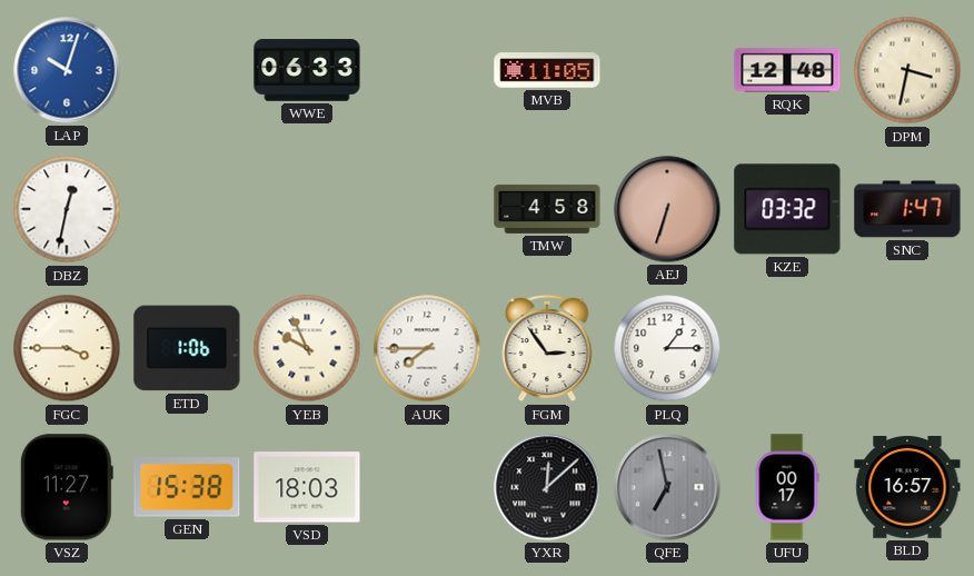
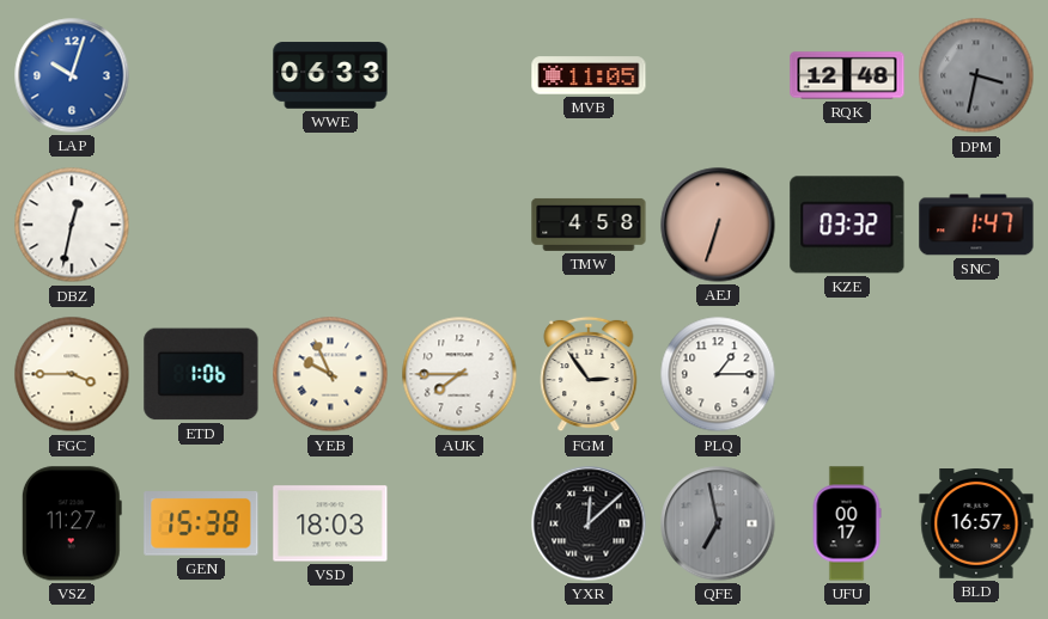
DPM dial: cream -> grey
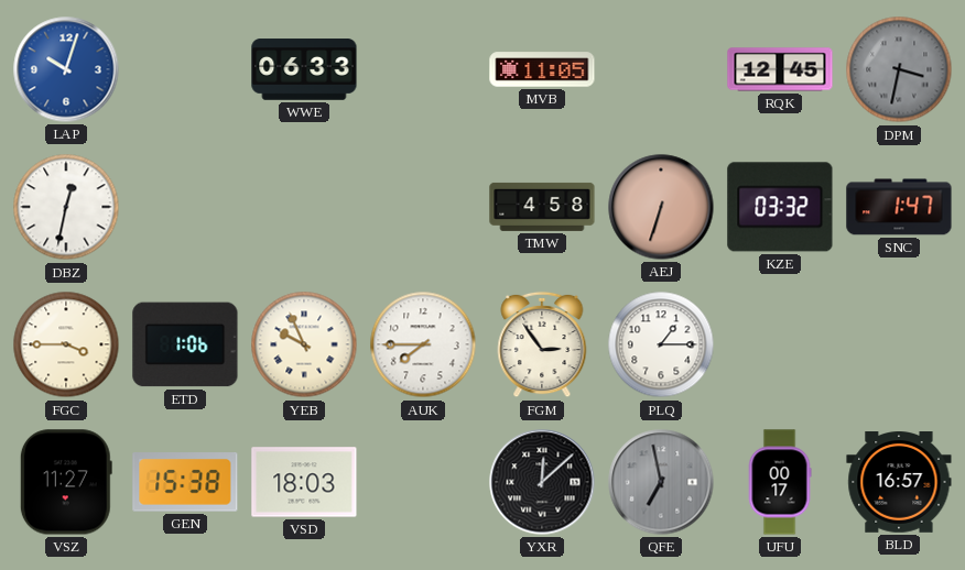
RQK: 12:48 -> 12:45
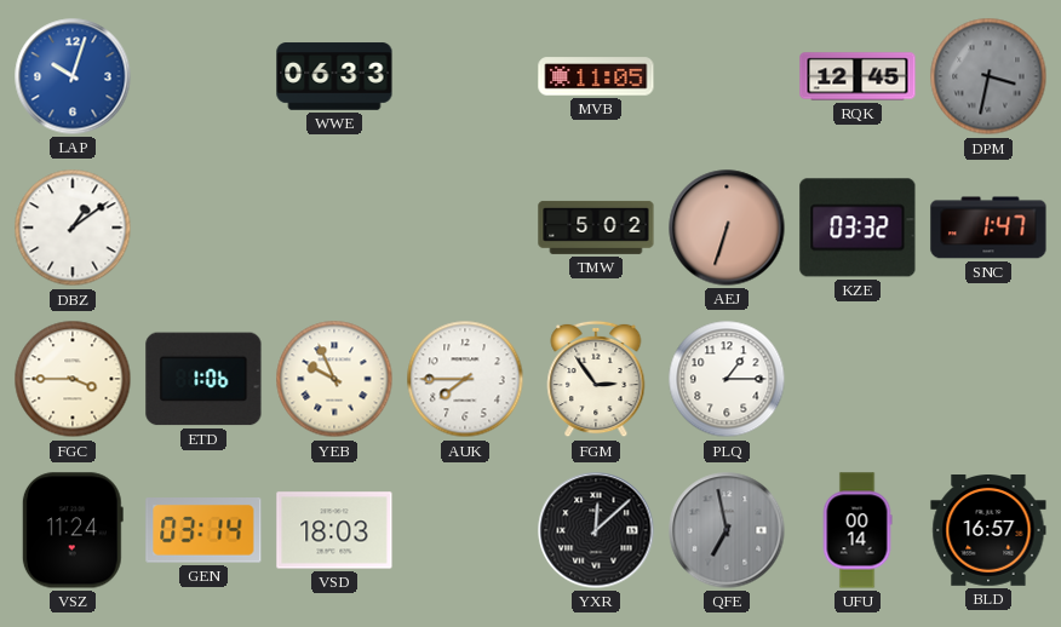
DBZ: 12:32 -> 1:09
TMW: 4:58 -> 5:02
VSZ: 11:27 -> 11:24
GEN: 15:38 -> 03:14
UFU: 00:17 -> 00:14
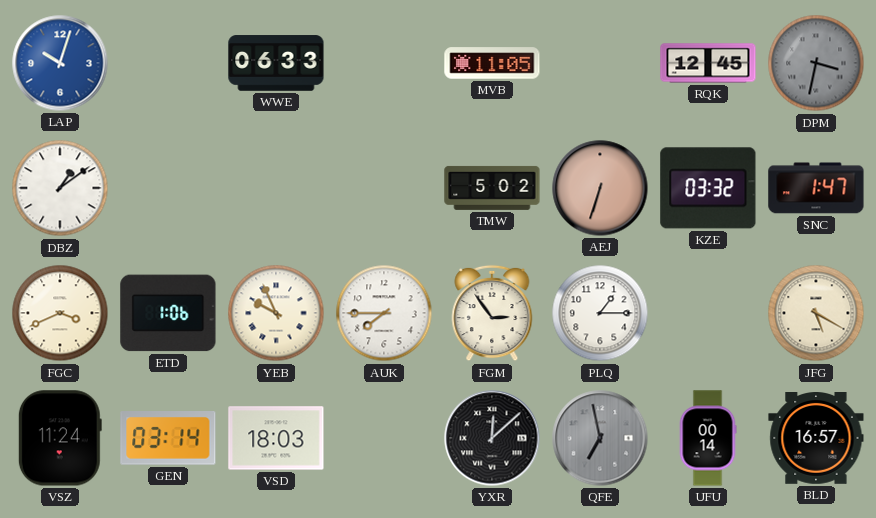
FGC: 3:45 -> 3:41
JFG: none -> 5:20
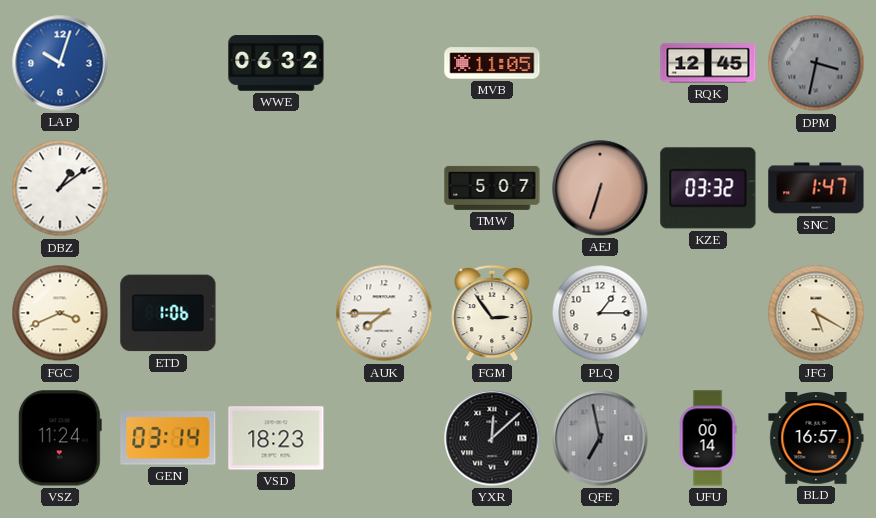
WWE: 06:33 -> 06:32
TMW: 5:02 -> 5:07
YEB: 9:56 -> none
VSD: 18:03 -> 18:23
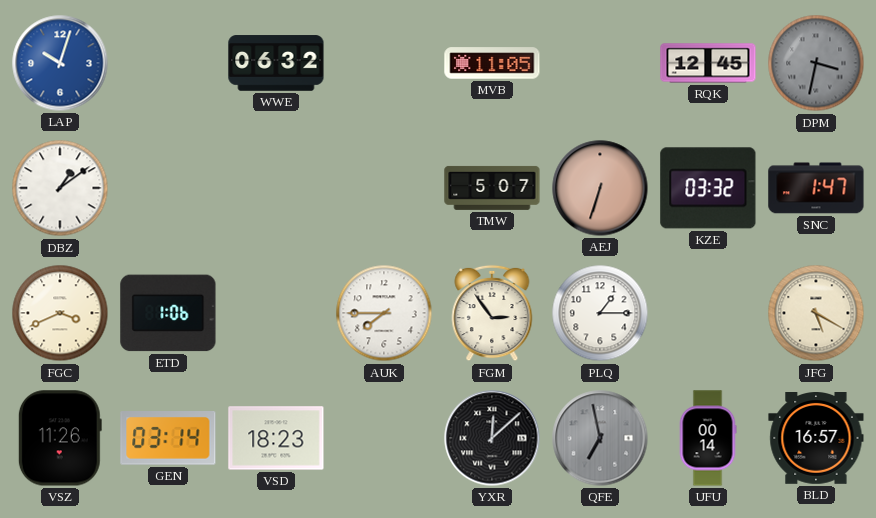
VSZ: 11:24 -> 11:26
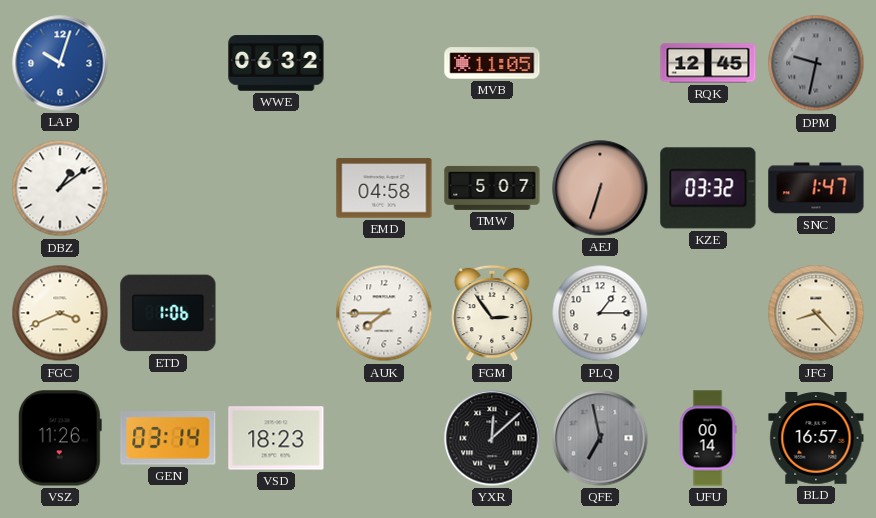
DPM: 3:32 -> 9:32
EMD: none -> 04:58
JFG: 5:20 -> 8:23
